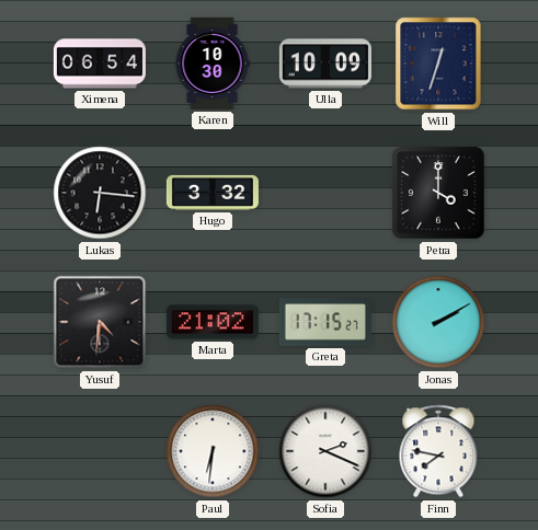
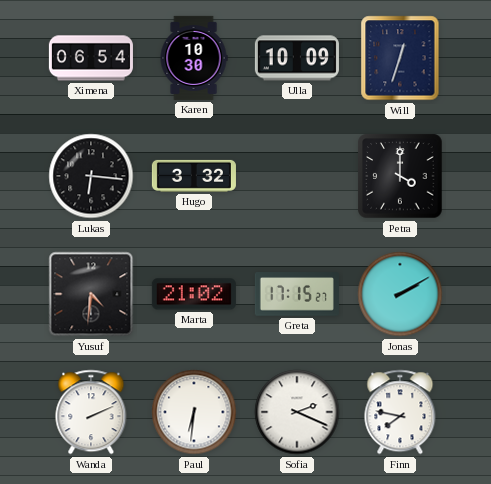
Wanda: none -> 2:11
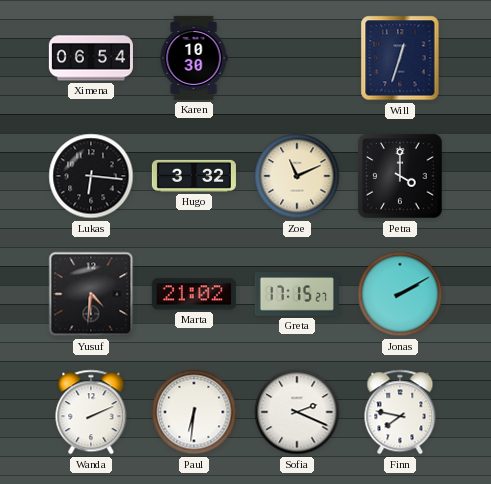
Ulla: 10:09 -> none
Zoe: none -> 11:11
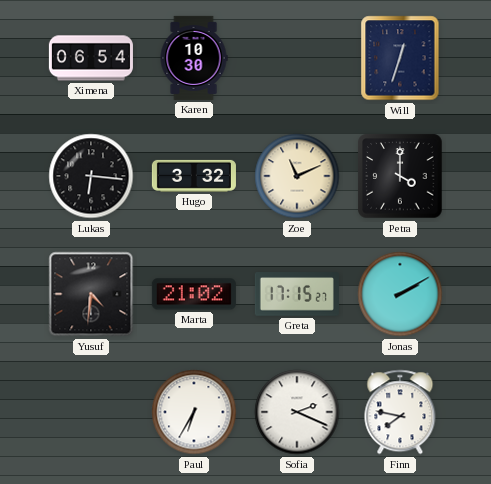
Wanda: 2:11 -> none
Paul: 6:31 -> 6:35
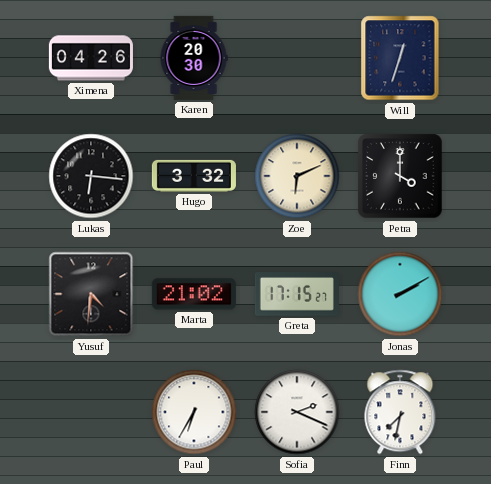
Ximena: 06:54 -> 04:26
Karen: 10:30 -> 20:30
Zoe: 11:11 -> 6:11
Finn: 7:47 -> 7:32
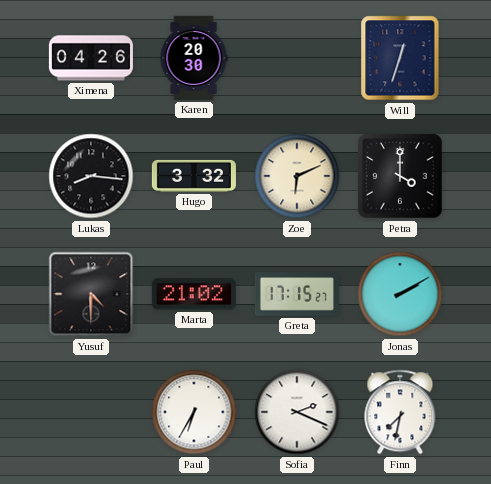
Lukas: 6:16 -> 8:16
Yusuf: 4:31 -> 4:30
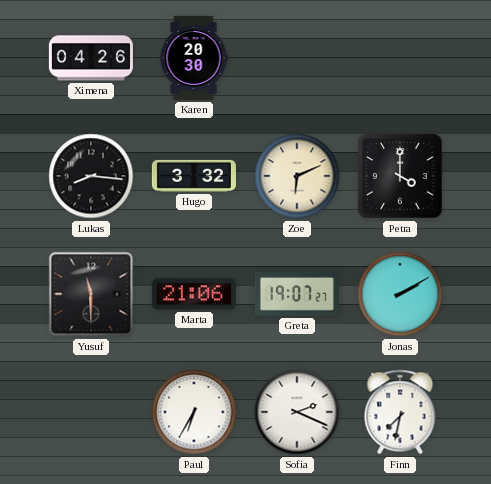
Will: 12:33 -> none
Yusuf: 4:30 -> 11:30
Marta: 21:02 -> 21:06
Greta: 17:15 -> 19:07
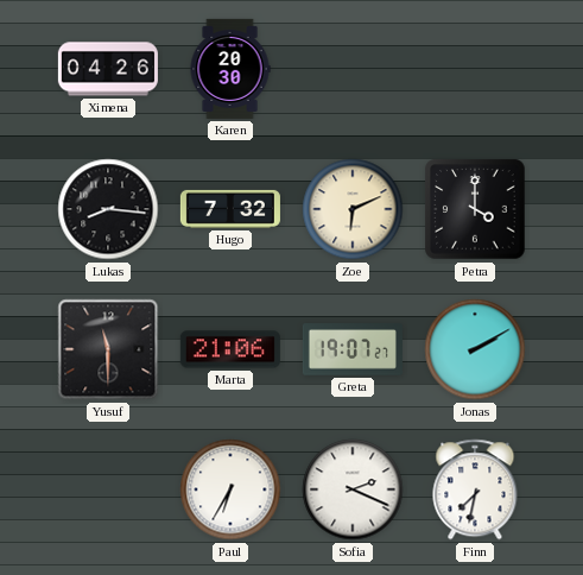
Hugo: 3:32 -> 7:32
